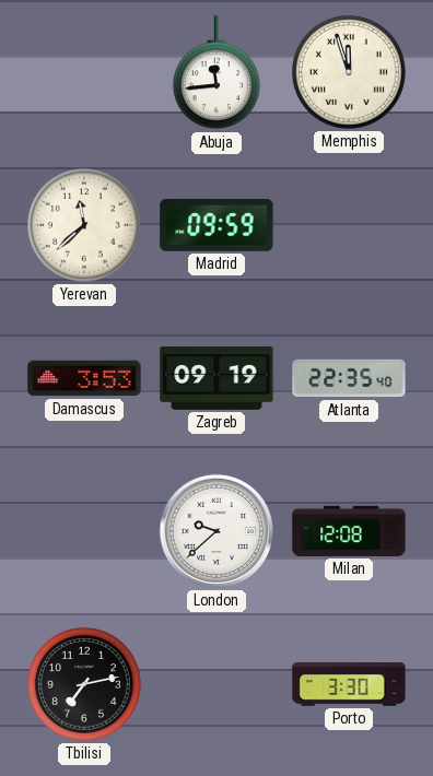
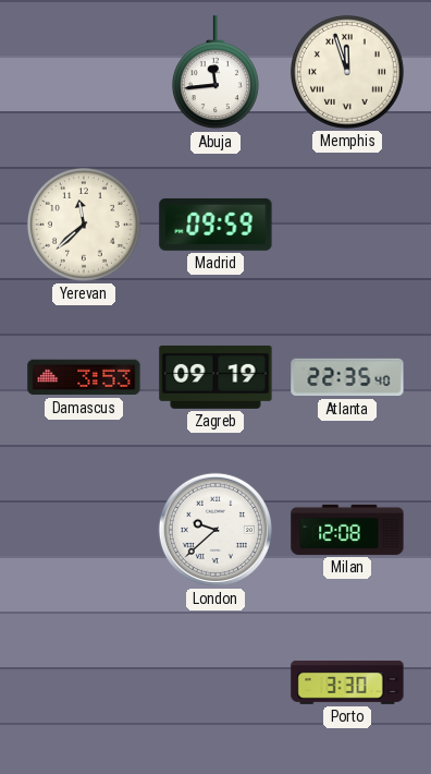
Tbilisi: 7:13 -> none
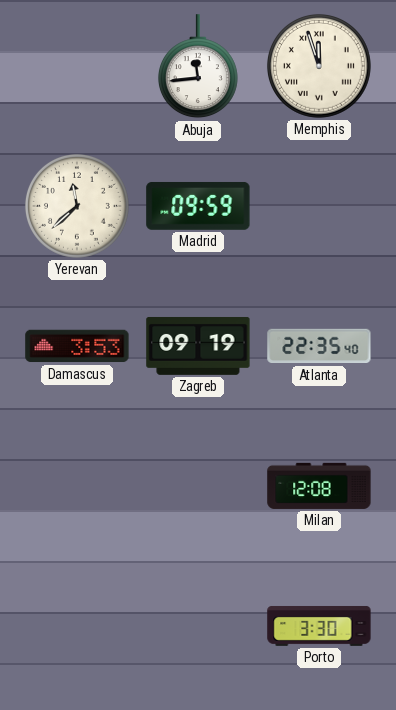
London: 9:38 -> none
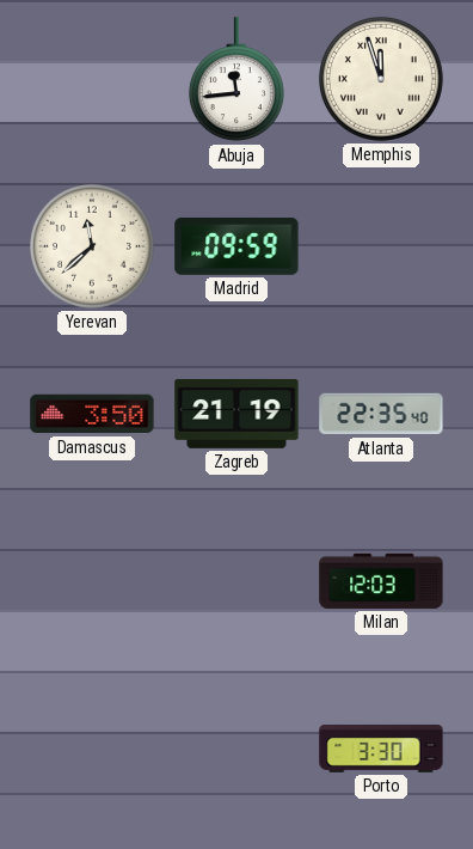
Damascus: 3:53 -> 3:50
Zagreb: 09:19 -> 21:19
Milan: 12:08 -> 12:03
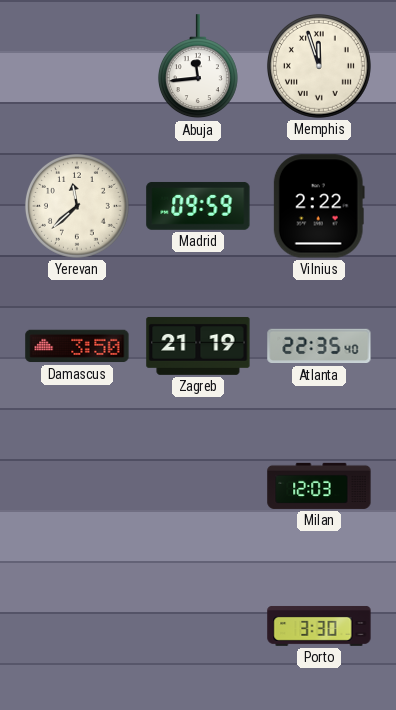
Vilnius: none -> 2:22
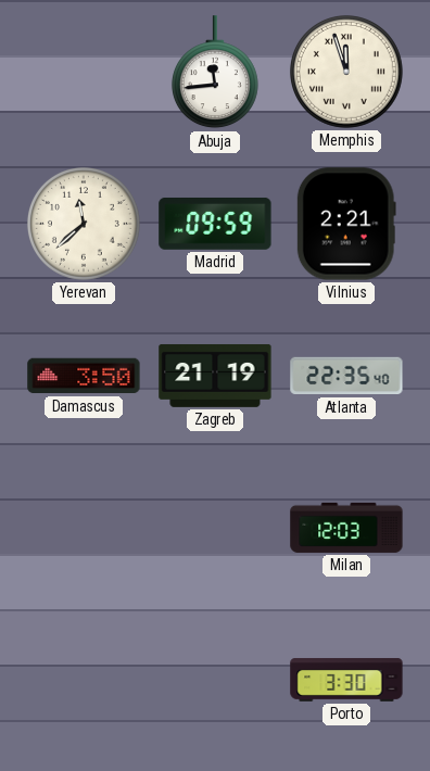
Vilnius: 2:22 -> 2:21
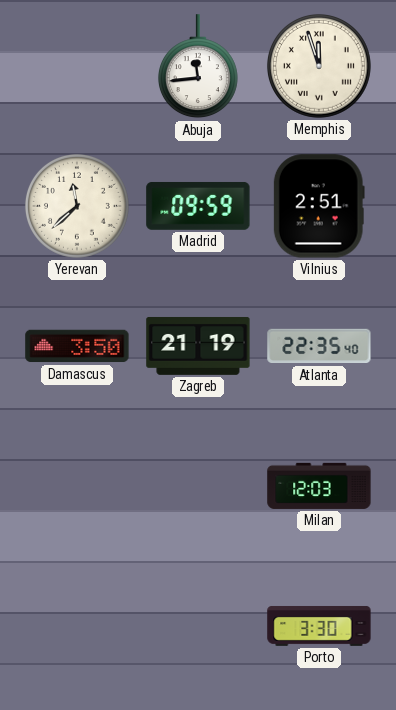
Vilnius: 2:21 -> 2:51
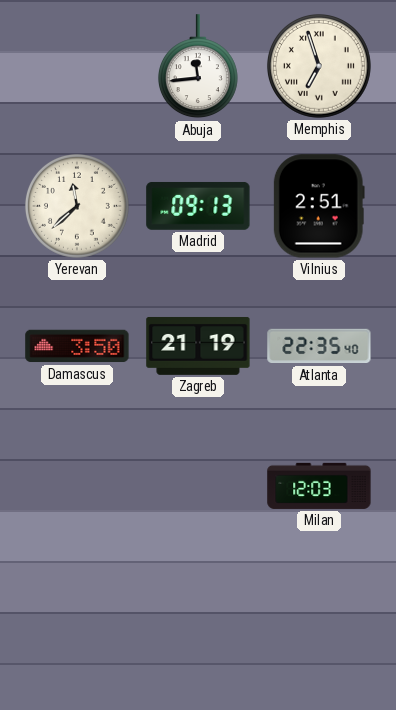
Memphis: 11:57 -> 6:57
Madrid: 09:59 -> 09:13
Porto: 3:30 -> none
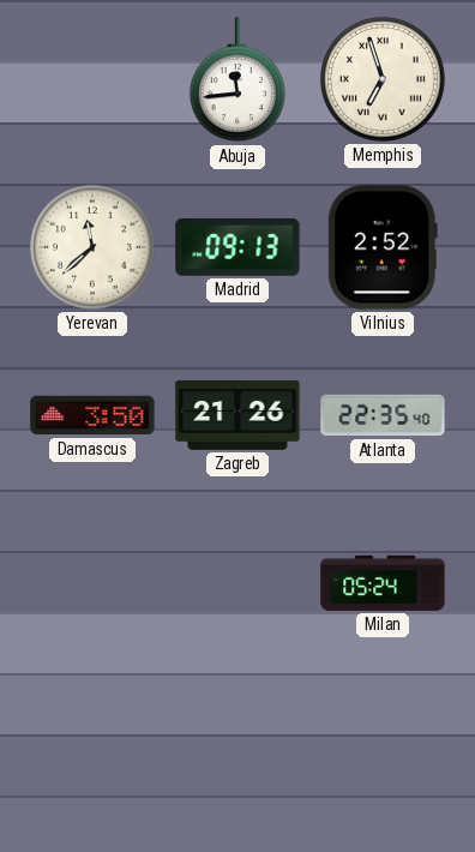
Vilnius: 2:51 -> 2:52
Zagreb: 21:19 -> 21:26
Milan: 12:03 -> 05:24
